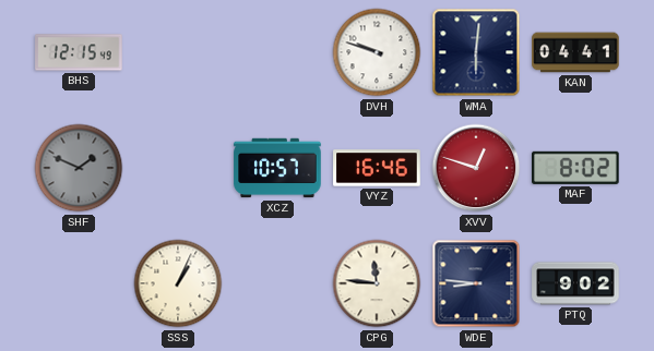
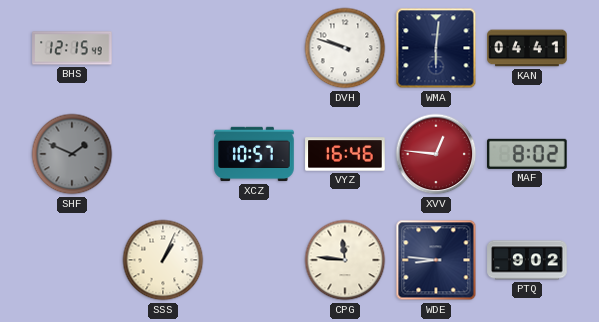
XVV: 12:48 -> 12:46
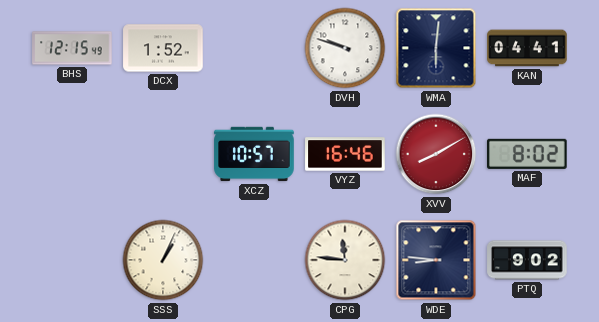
DCX: none -> 1:52
SHF: 1:49 -> none
XVV: 12:46 -> 8:10
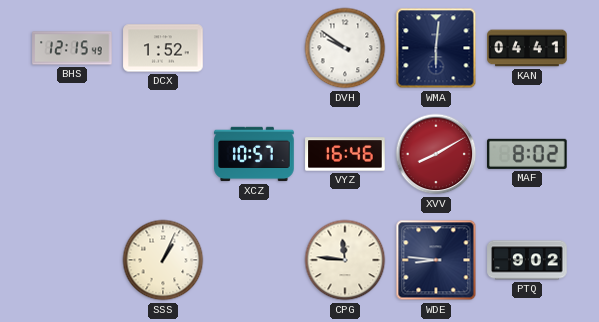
DVH: 9:48 -> 9:51
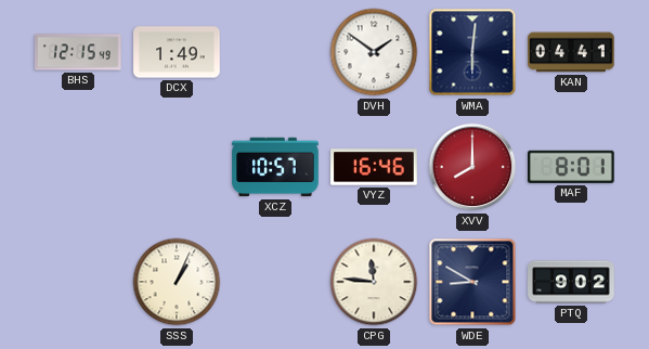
DCX: 1:52 -> 1:49
DVH: 9:51 -> 1:51
XVV: 8:10 -> 8:00
MAF: 8:02 -> 8:01
WDE: 8:46 -> 8:50
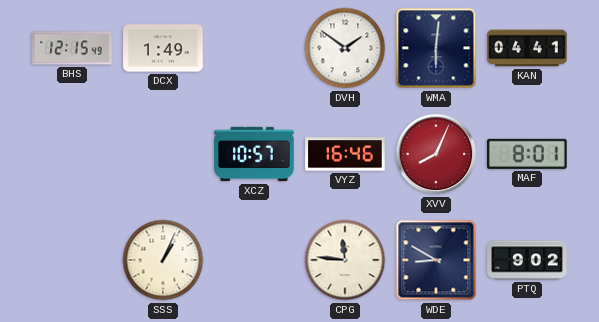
XVV: 8:00 -> 8:04
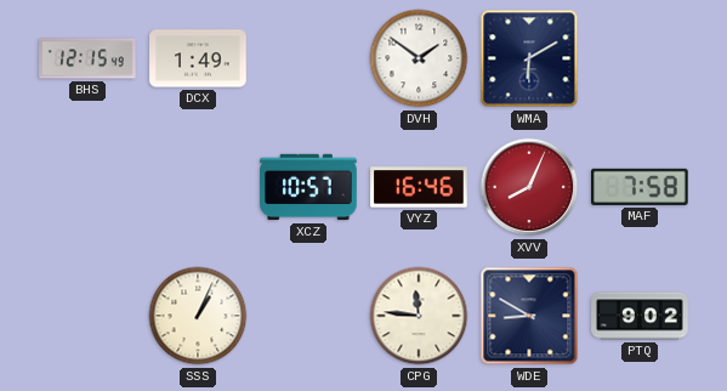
WMA: 6:01 -> 6:10
KAN: 04:41 -> none
MAF: 8:01 -> 7:58
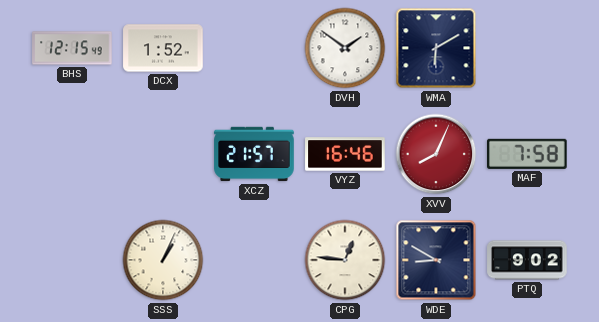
DCX: 1:49 -> 1:52
XCZ: 10:57 -> 21:57
CPG: 11:46 -> 12:46
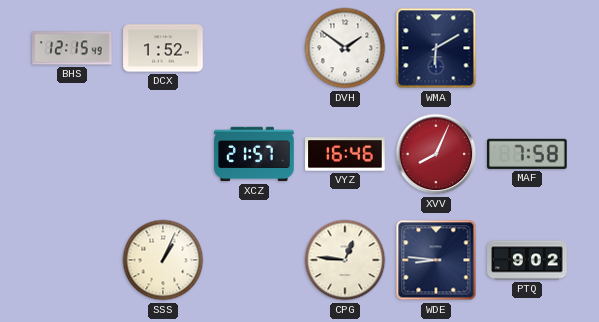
WDE: 8:50 -> 8:46
